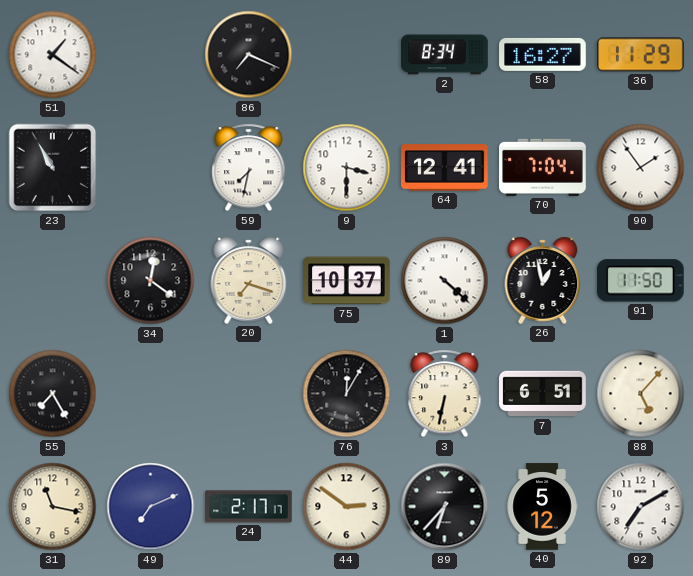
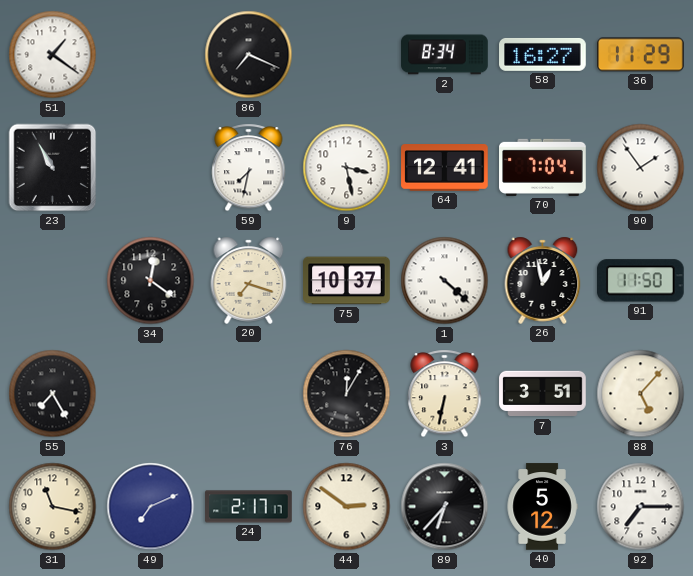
9: 3:30 -> 3:28
7: 6:51 -> 3:51
92: 7:10 -> 7:15
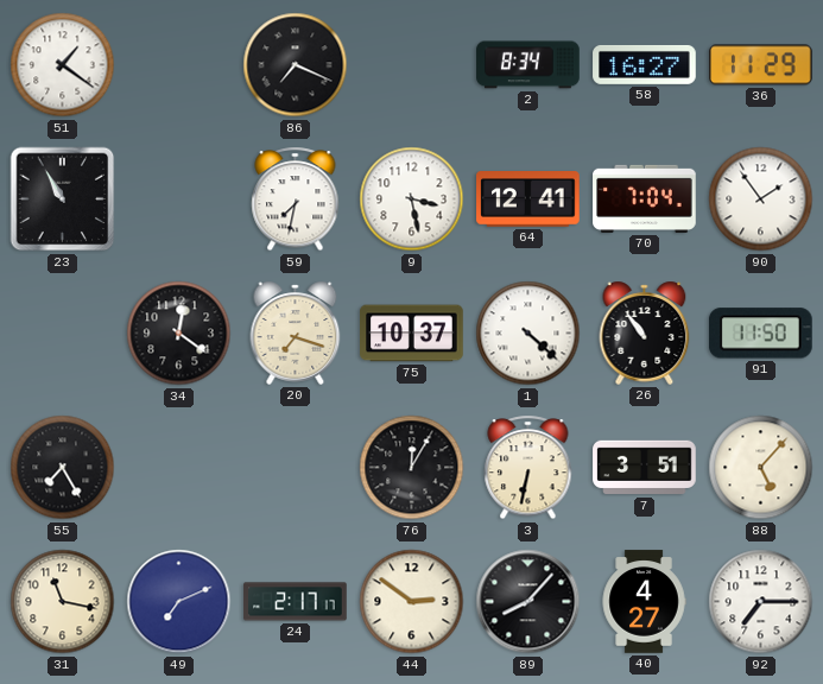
26: 12:58 -> 10:54
89: 6:37 -> 8:07
40: 5:12 -> 4:27
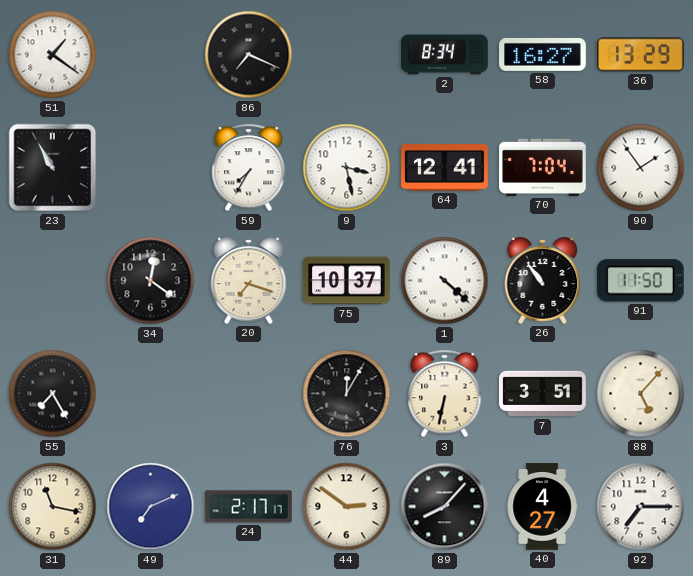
36: 11:29 -> 13:29
59: 7:32 -> 7:35
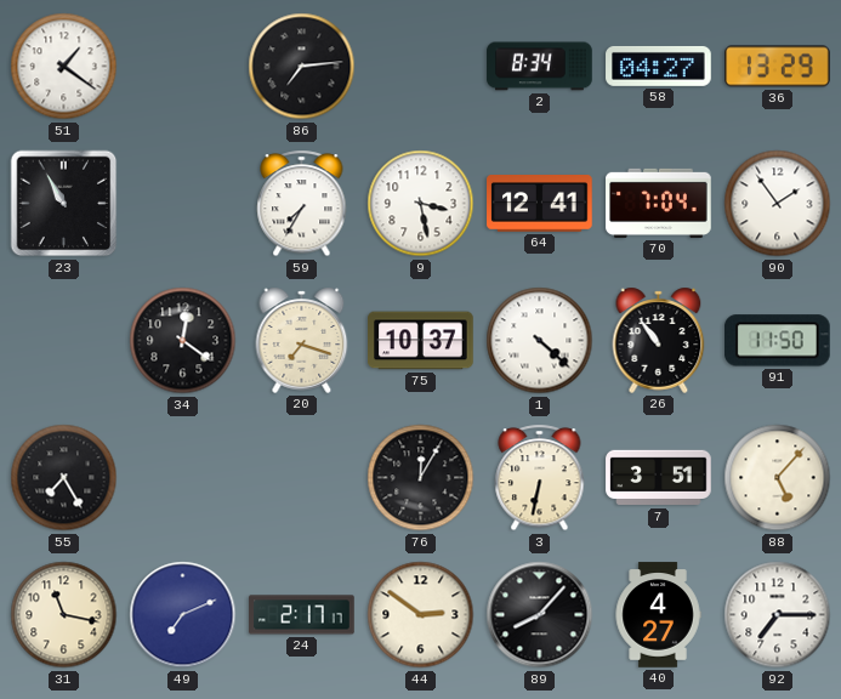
86: 7:19 -> 7:14
58: 16:27 -> 04:27
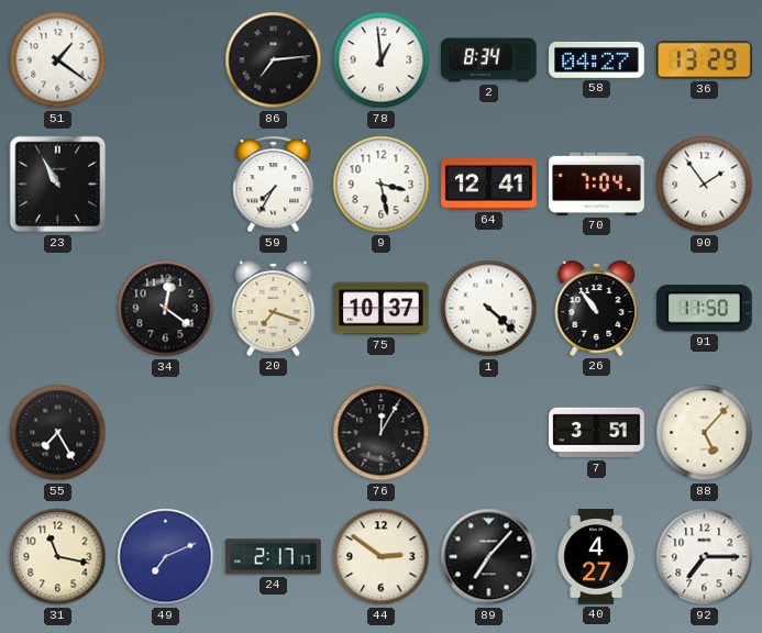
78: none -> 12:59
3: 6:32 -> none
89: 8:07 -> 7:07
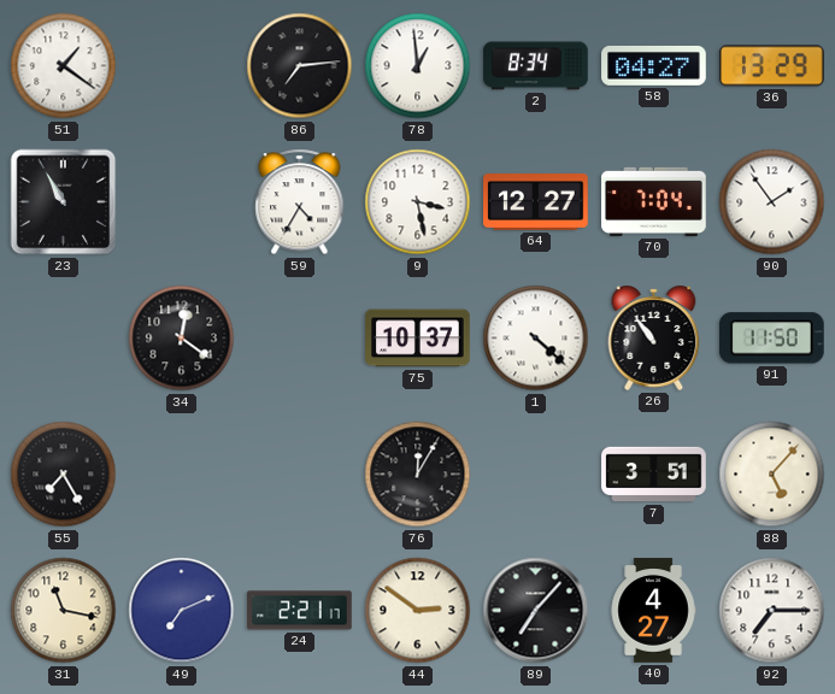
59: 7:35 -> 4:35
64: 12:41 -> 12:27
20: 7:18 -> none
24: 2:17 -> 2:21
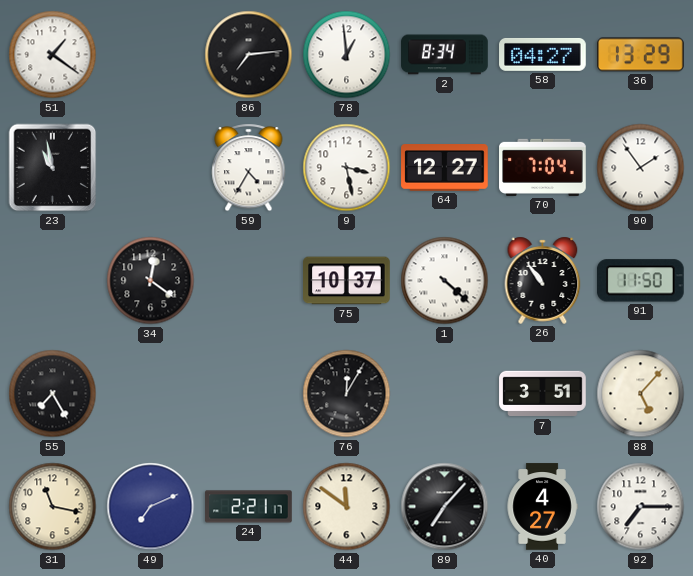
23: 10:55 -> 10:58
44: 2:51 -> 11:51
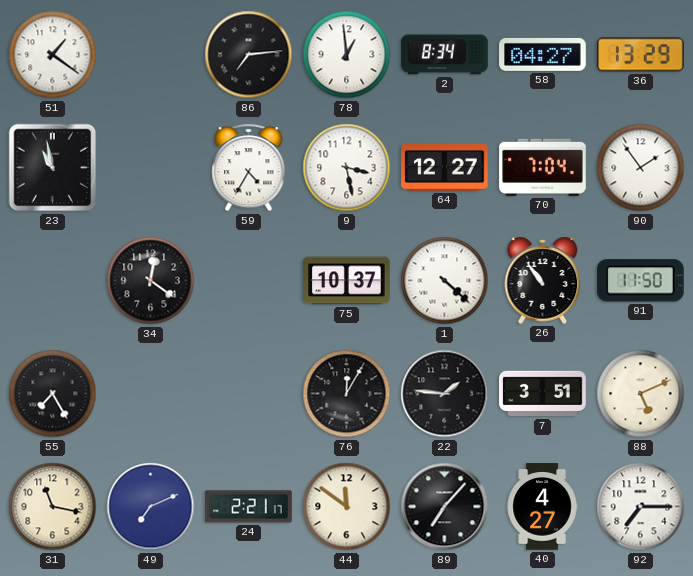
22: none -> 1:46
88: 5:07 -> 5:11
